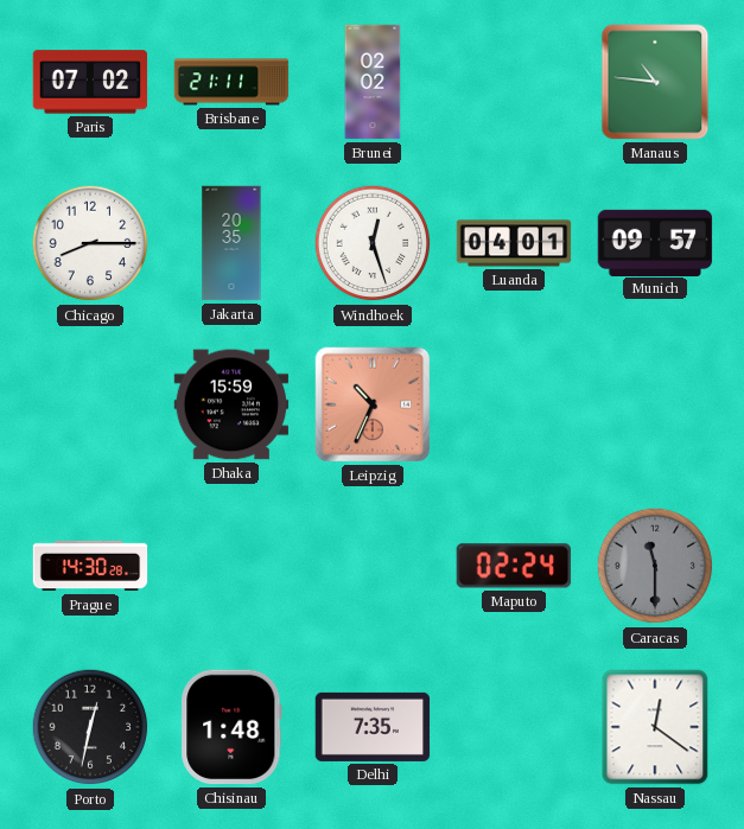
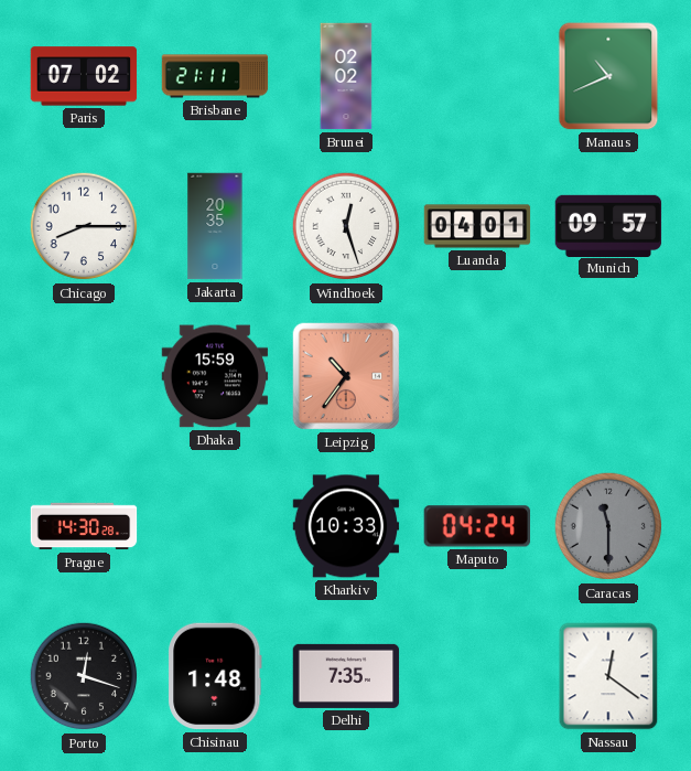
Manaus: 10:46 -> 10:41
Leipzig: 10:34 -> 10:36
Kharkiv: none -> 10:33
Maputo: 02:24 -> 04:24
Porto: 12:32 -> 12:18
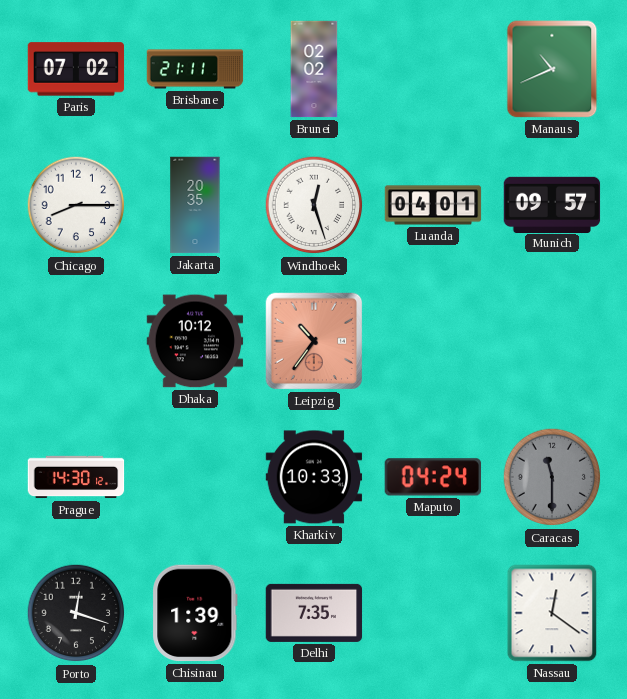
Dhaka: 15:59 -> 10:12
Prague: 14:30:28 -> 14:30:12
Chisinau: 1:48 -> 1:39
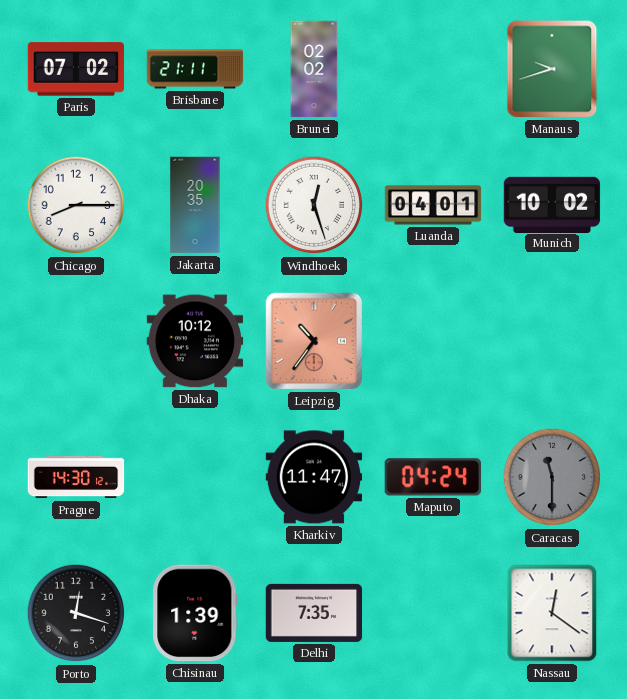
Manaus: 10:41 -> 9:42
Munich: 09:57 -> 10:02
Kharkiv: 10:33 -> 11:47
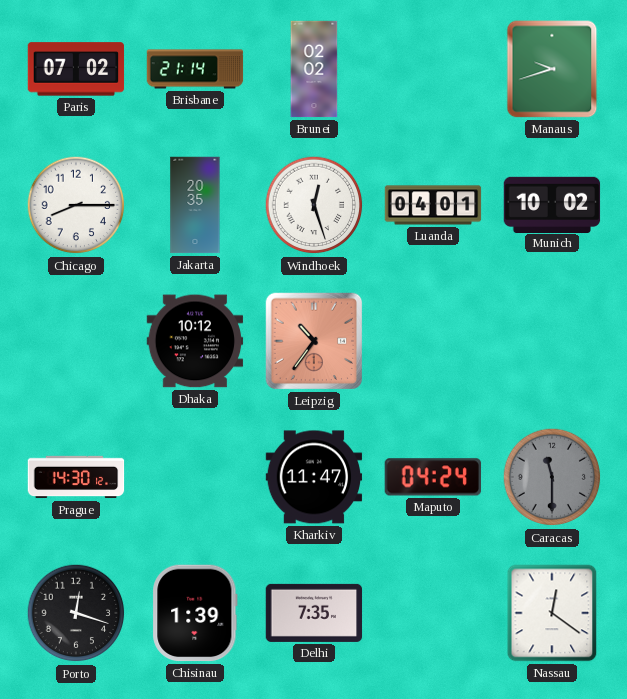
Brisbane: 21:11 -> 21:14
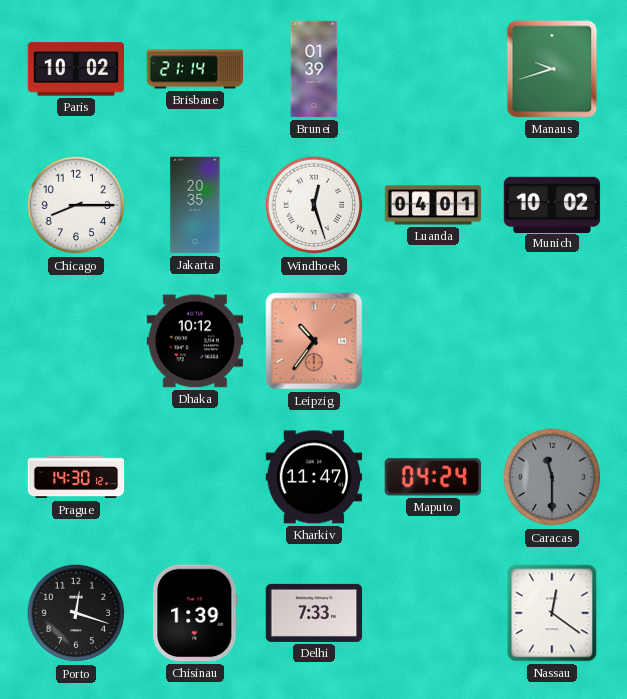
Paris: 07:02 -> 10:02
Brunei: 02:02 -> 01:39
Delhi: 7:35 -> 7:33
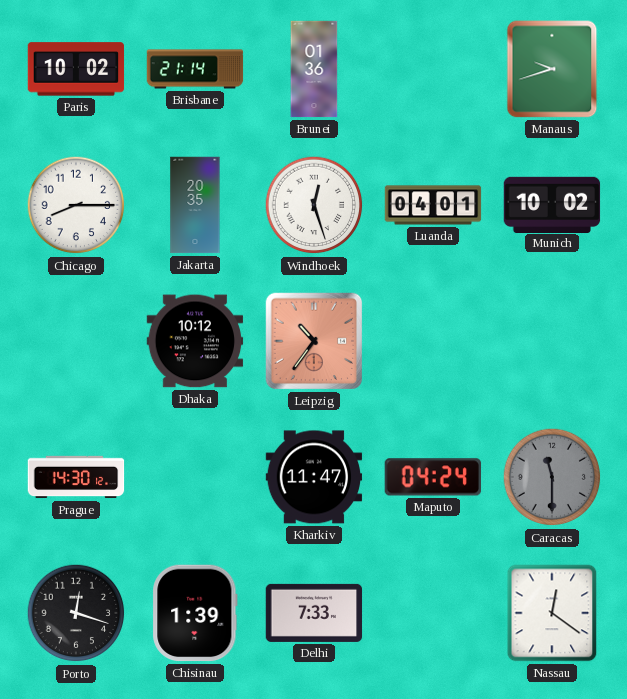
Brunei: 01:39 -> 01:36
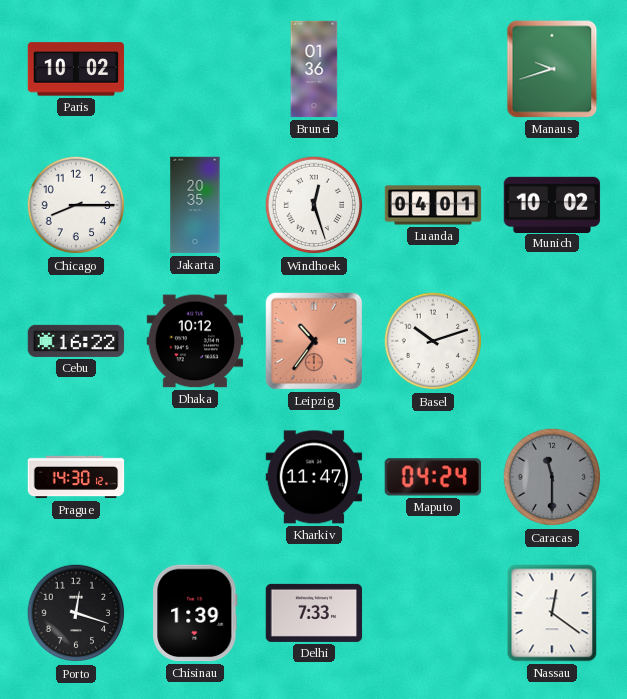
Brisbane: 21:14 -> none
Cebu: none -> 16:22
Basel: none -> 10:12
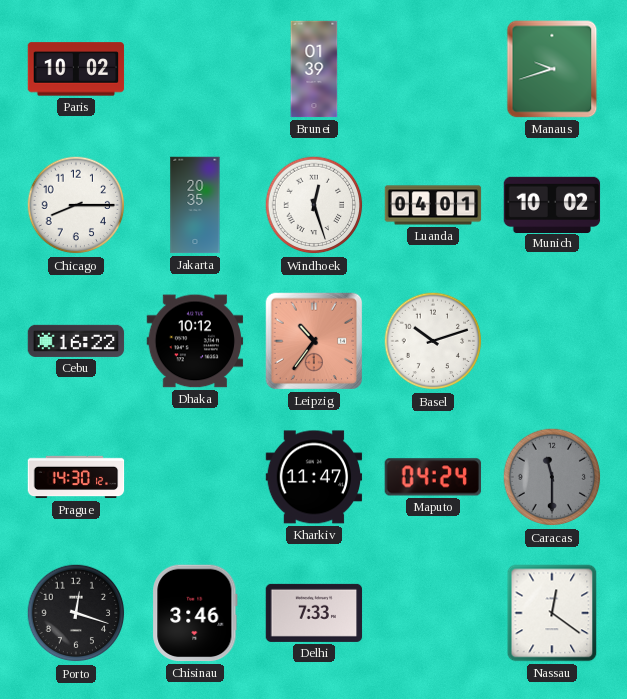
Brunei: 01:36 -> 01:39
Chisinau: 1:39 -> 3:46
